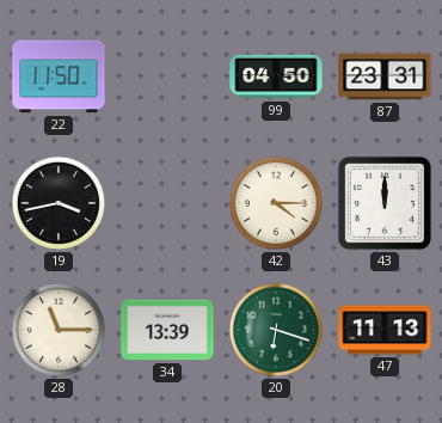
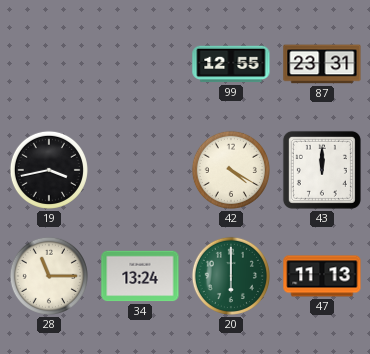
22: 11:50 -> none
99: 04:50 -> 12:55
42: 4:15 -> 4:20
34: 13:39 -> 13:24
20: 6:18 -> 6:00
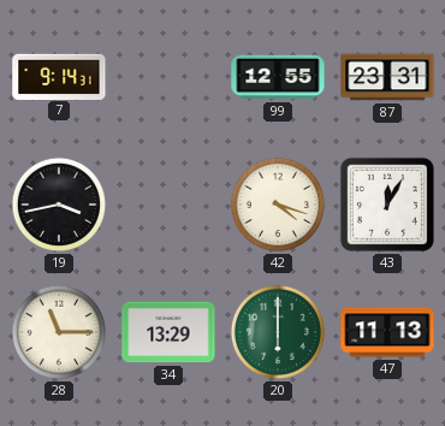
7: none -> 9:14
42: 4:20 -> 4:18
43: 12:00 -> 12:05
34: 13:24 -> 13:29
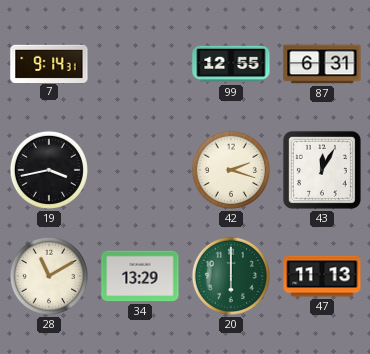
87: 23:31 -> 6:31
42: 4:18 -> 2:18
28: 11:15 -> 11:10
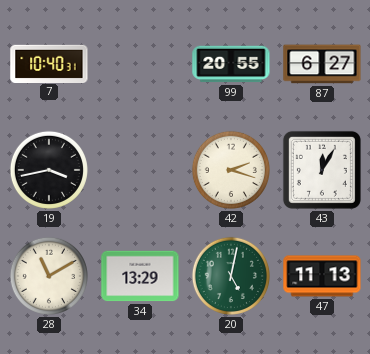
7: 9:14 -> 10:40
99: 12:55 -> 20:55
87: 6:31 -> 6:27
20: 6:00 -> 5:02
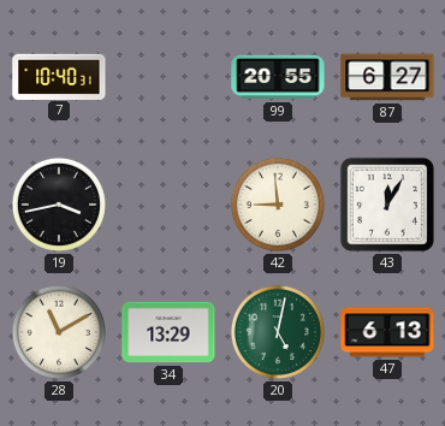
42: 2:18 -> 8:59
47: 11:13 -> 6:13
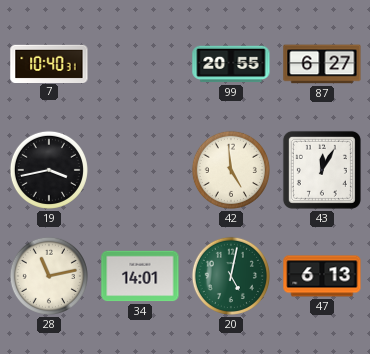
42: 8:59 -> 4:59
28: 11:10 -> 11:13
34: 13:29 -> 14:01
